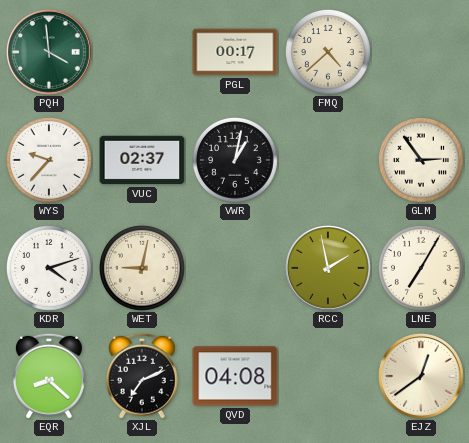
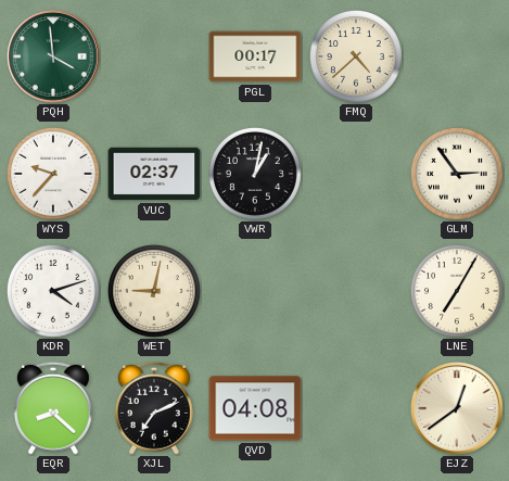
RCC: 1:58 -> none
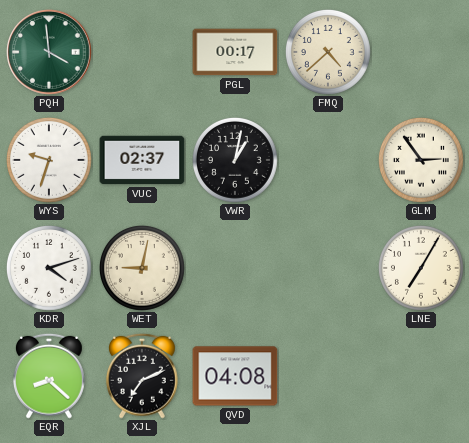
WYS: 9:37 -> 9:33
EJZ: 12:39 -> none
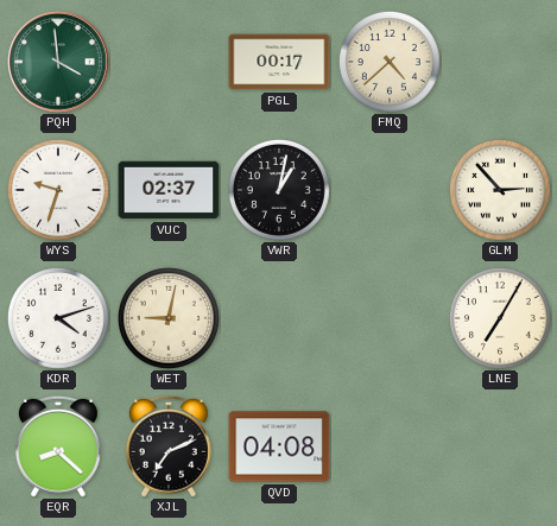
GLM: 2:54 -> 2:53
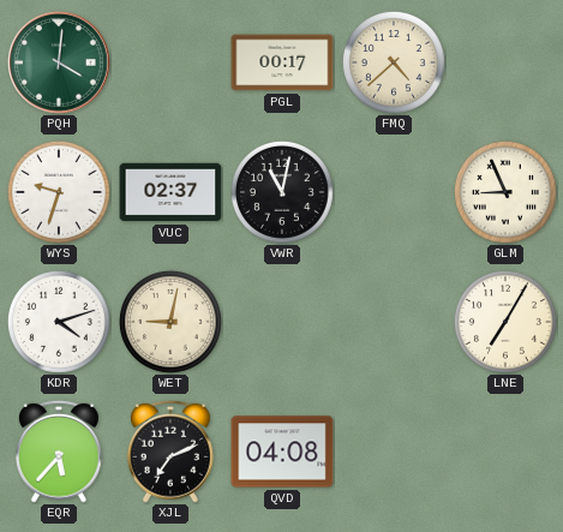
PQH: 3:59 -> 4:01
VWR: 1:02 -> 11:02
GLM: 2:53 -> 8:56
EQR: 8:22 -> 5:37
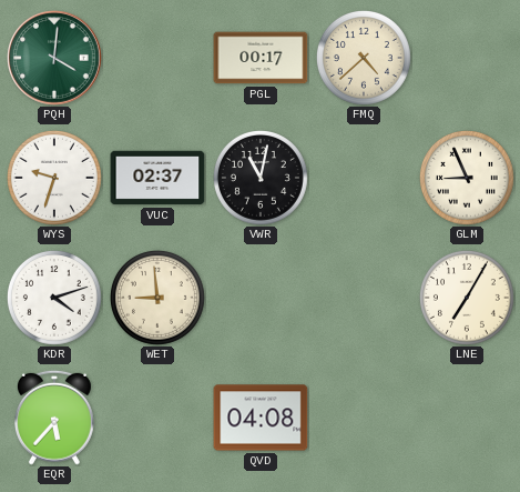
WET: 9:02 -> 8:59
XJL: 7:11 -> none
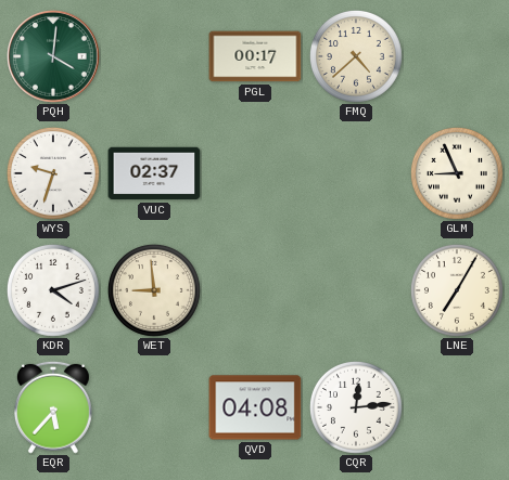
VWR: 11:02 -> none
CQR: none -> 12:14
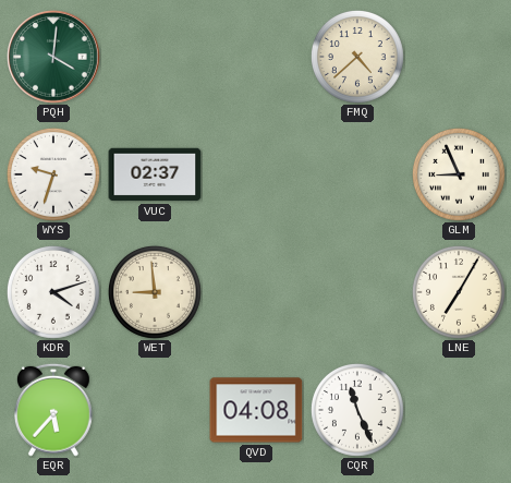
PGL: 00:17 -> none
CQR: 12:14 -> 11:26
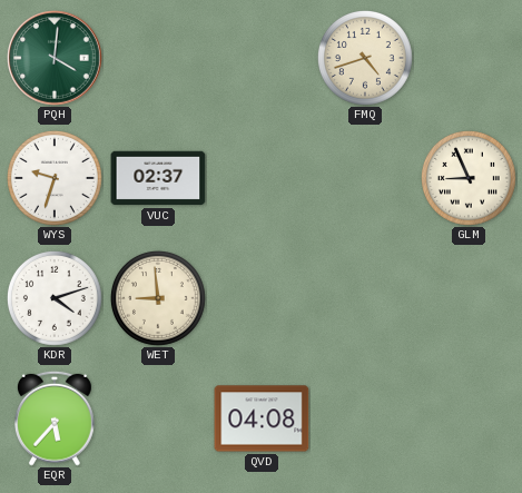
FMQ: 4:38 -> 4:42
LNE: 7:05 -> none
CQR: 11:26 -> none
